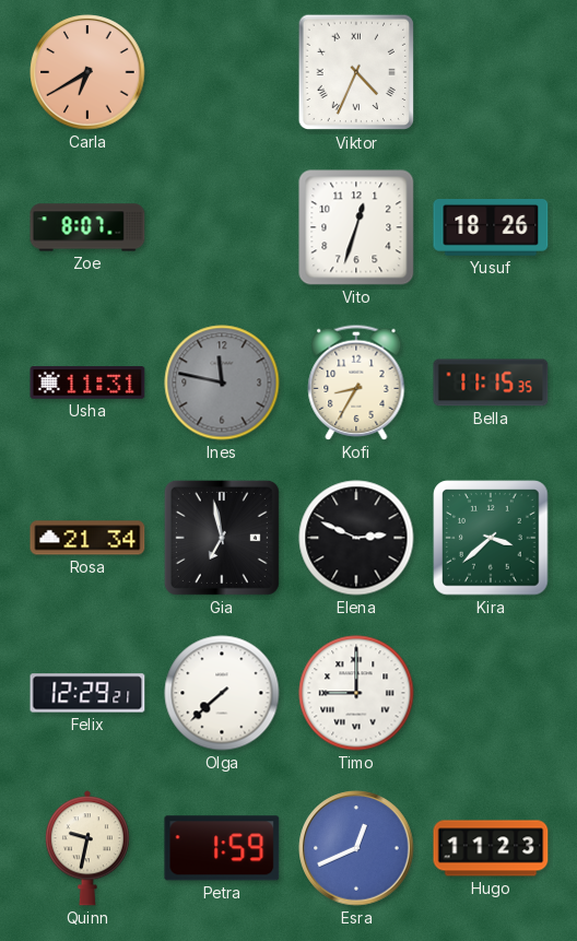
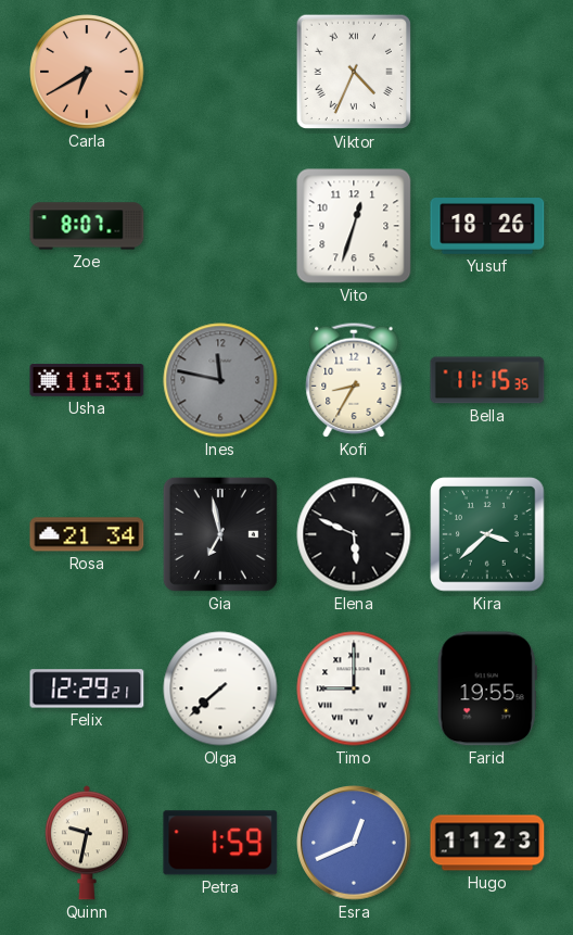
Elena: 2:49 -> 5:49
Farid: none -> 19:55
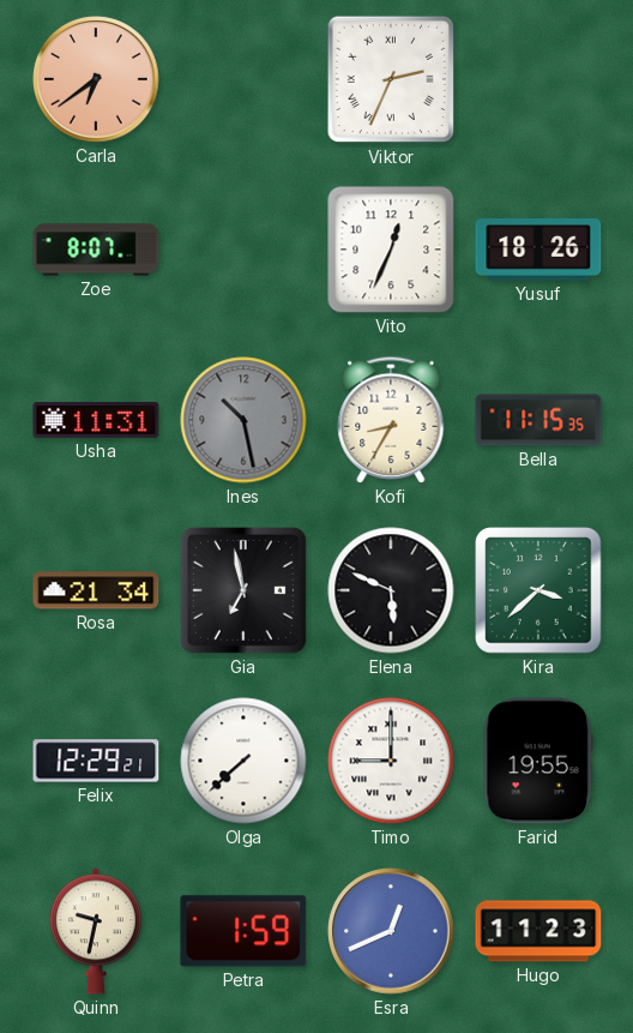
Carla: 6:40 -> 6:39
Viktor: 4:34 -> 2:34
Vito: 12:33 -> 12:34
Ines: 11:47 -> 10:28
